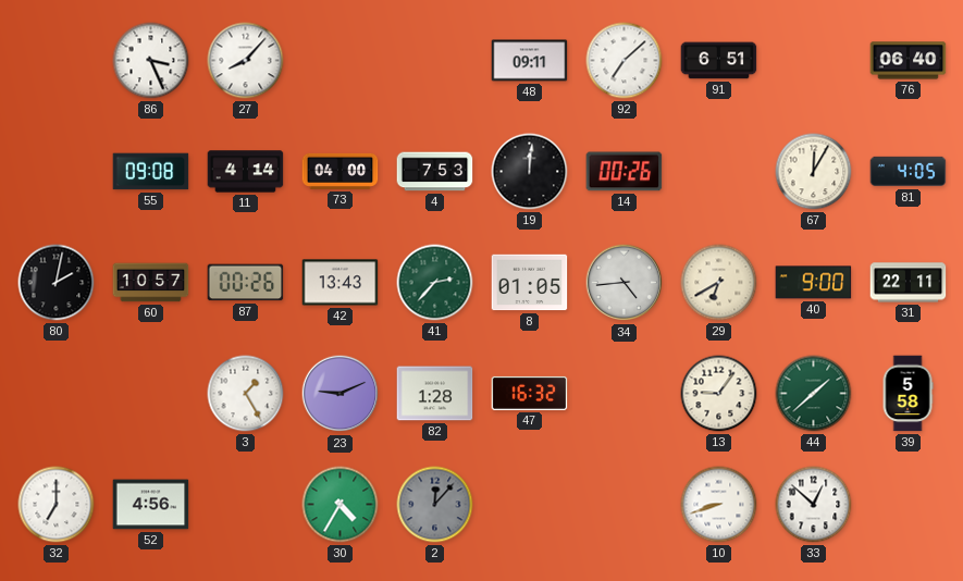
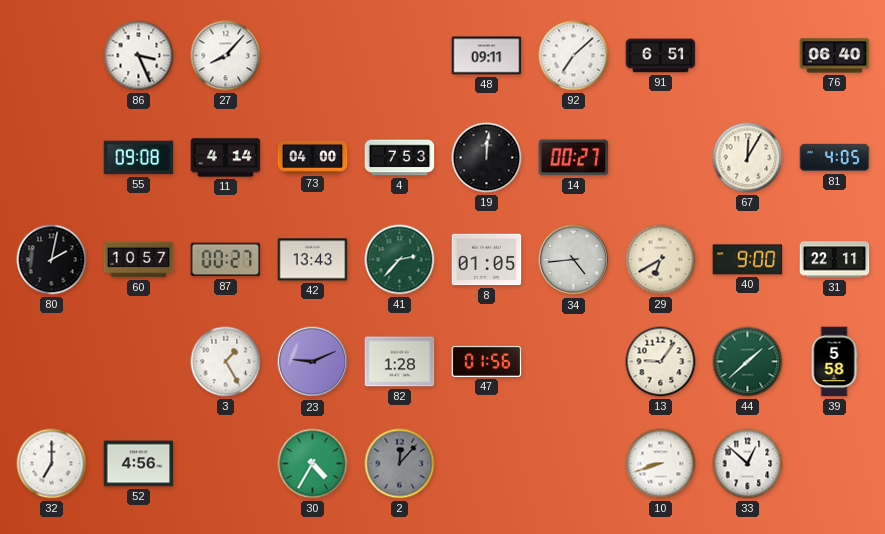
14: 00:26 -> 00:27
87: 00:26 -> 00:27
47: 16:32 -> 01:56
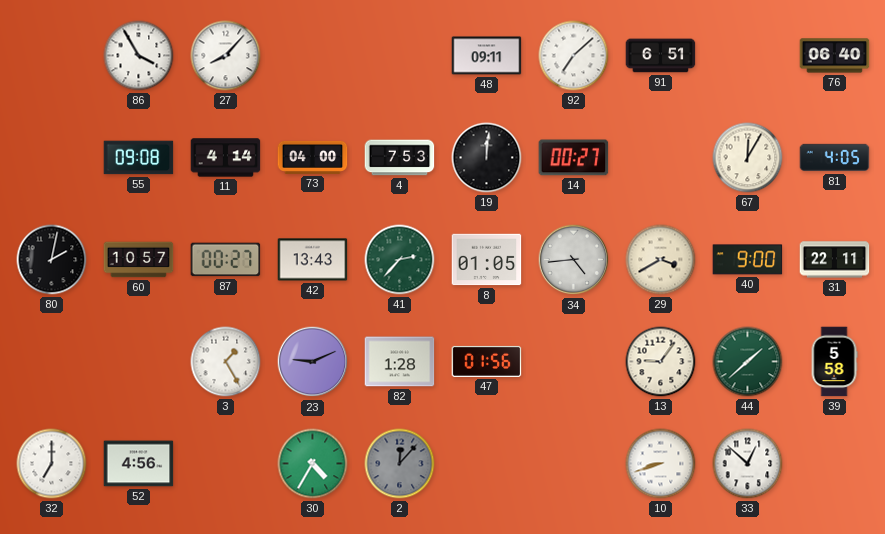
86: 3:26 -> 3:55
29: 6:40 -> 3:40
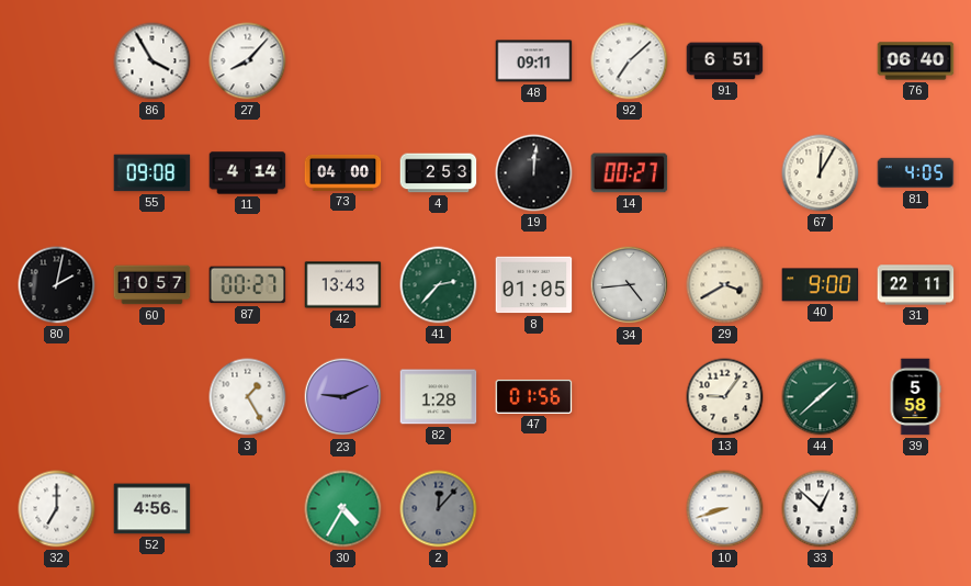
4: 7:53 -> 2:53
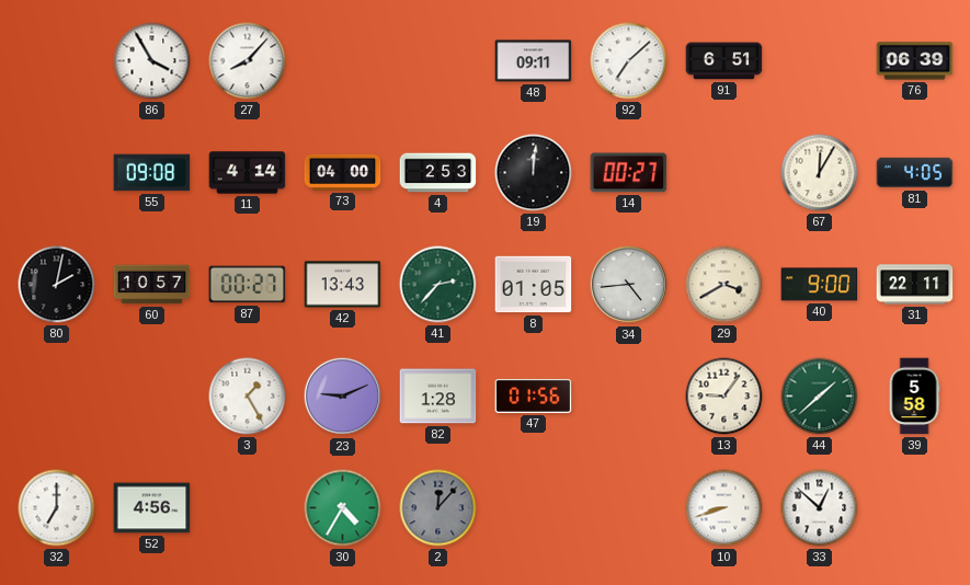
76: 06:40 -> 06:39
